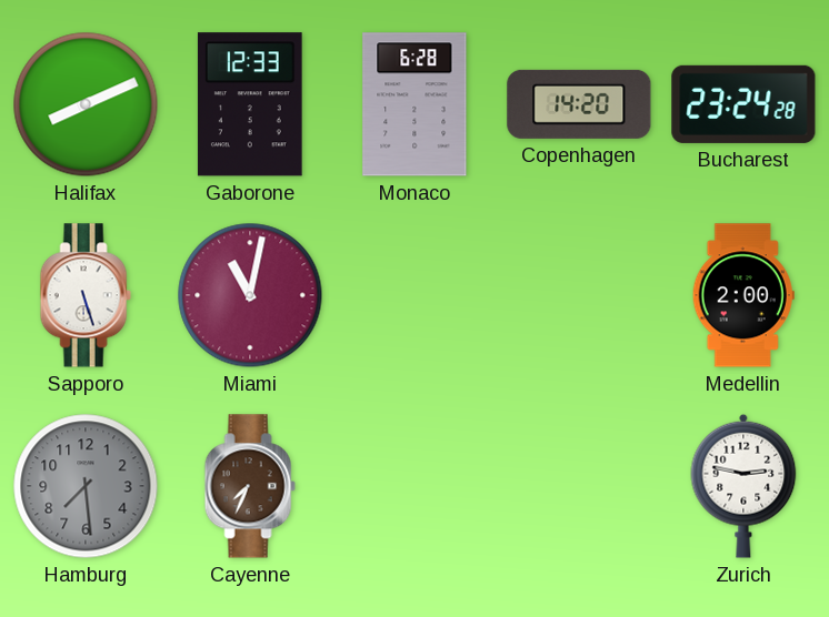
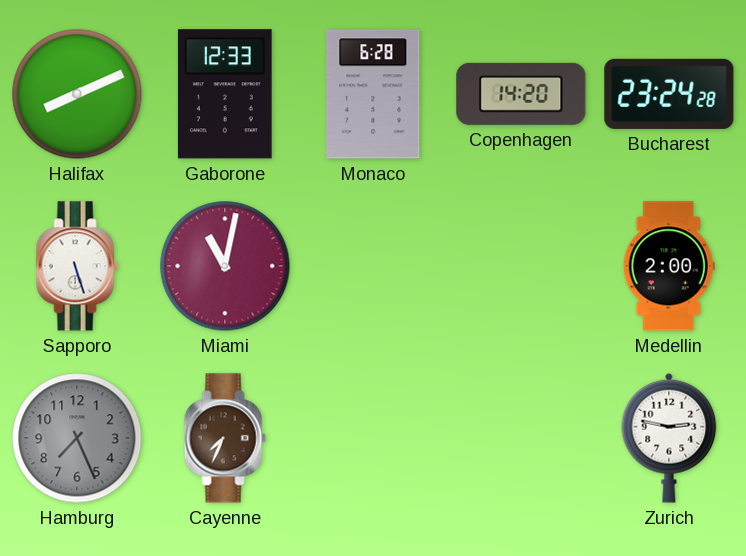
Hamburg: 7:29 -> 7:26
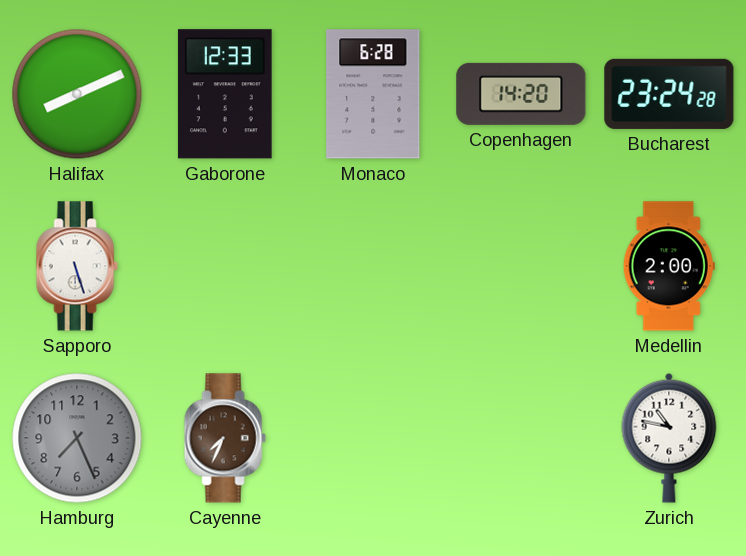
Miami: 11:02 -> none
Zurich: 2:47 -> 10:47
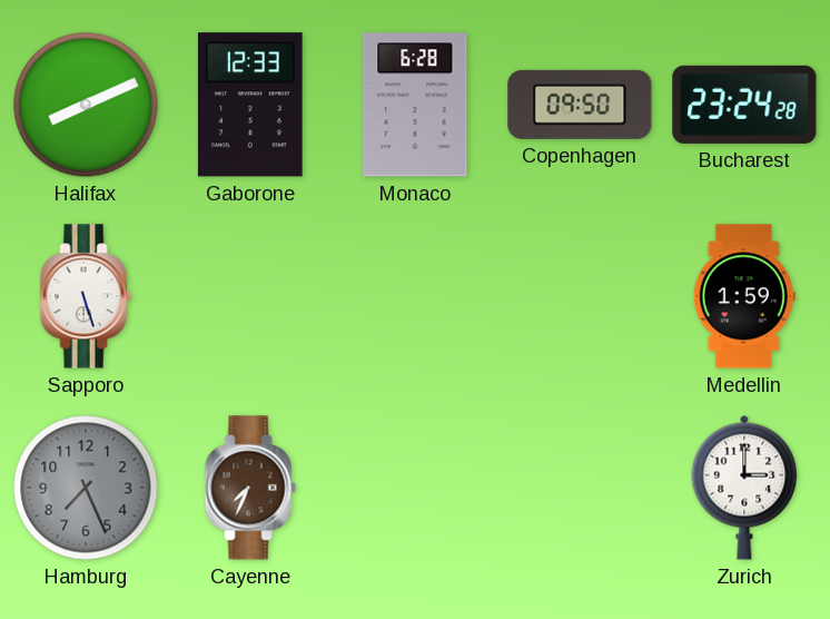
Copenhagen: 14:20 -> 09:50
Medellin: 2:00 -> 1:59
Zurich: 10:47 -> 3:00
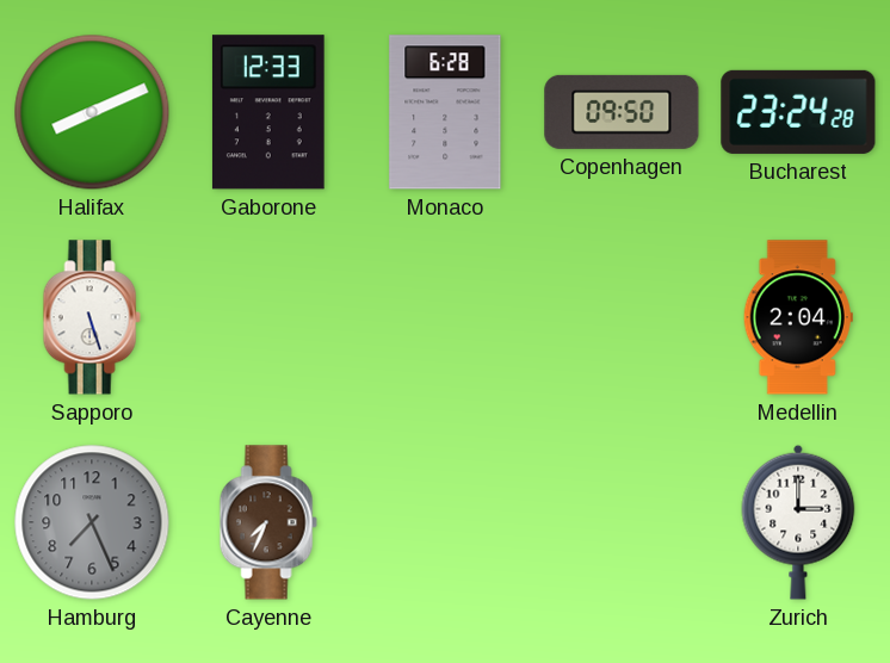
Medellin: 1:59 -> 2:04
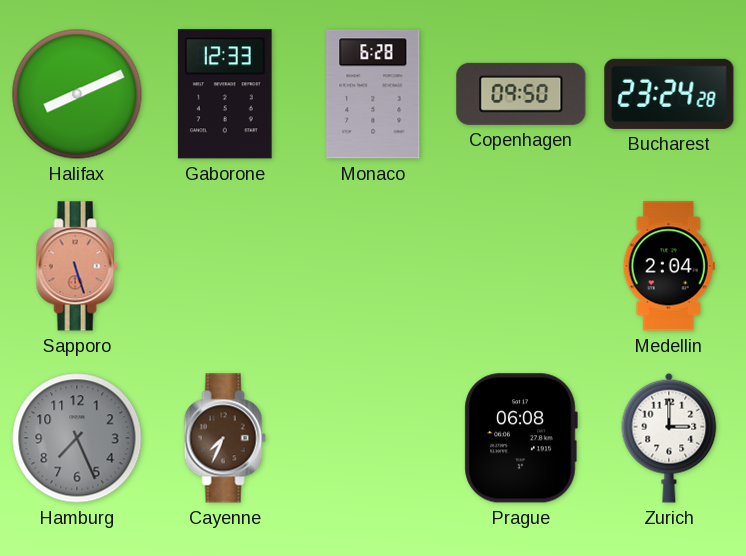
Sapporo dial: white -> salmon
Prague: none -> 06:08
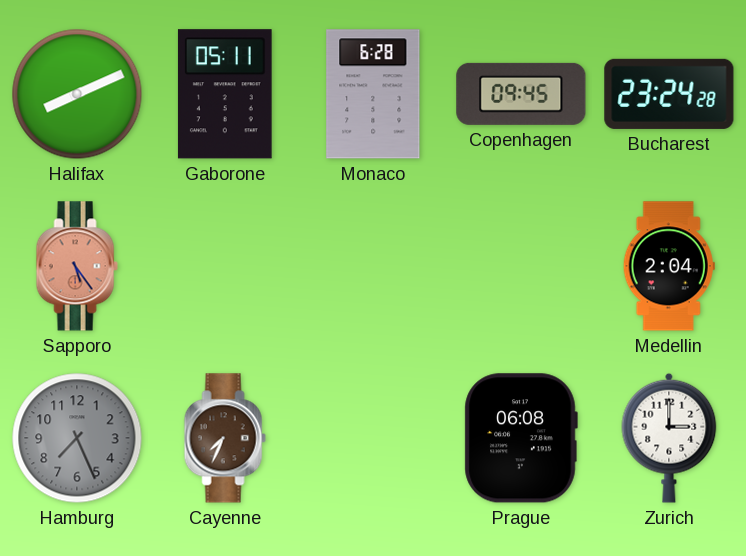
Gaborone: 12:33 -> 05:11
Copenhagen: 09:50 -> 09:45
Sapporo: 5:27 -> 5:24
